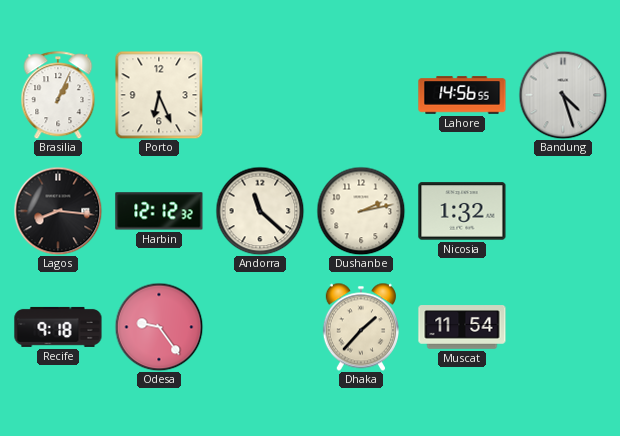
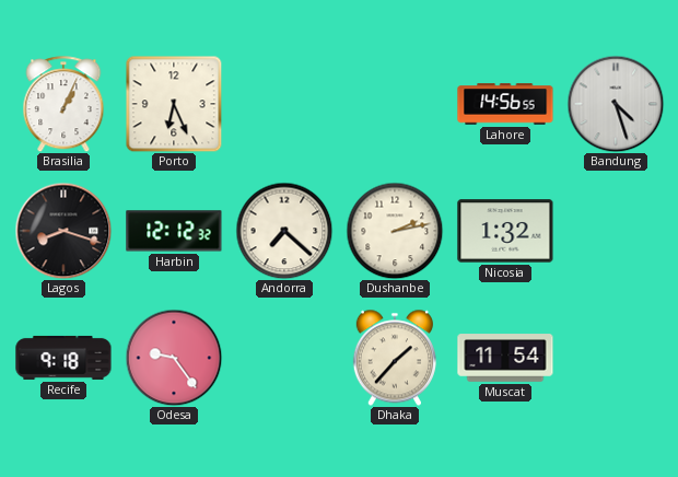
Lagos: 8:16 -> 8:18
Andorra: 11:22 -> 7:22
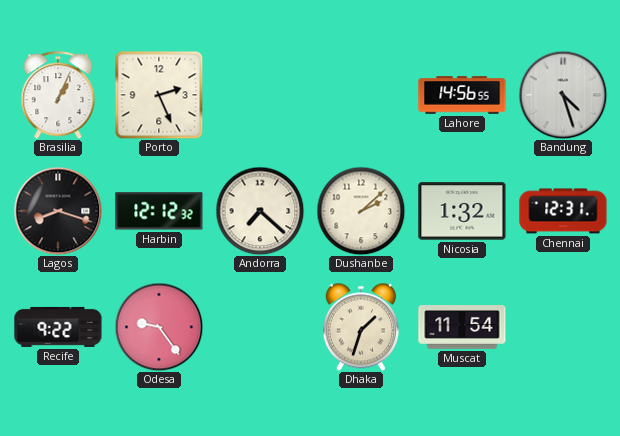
Porto: 6:26 -> 2:26
Dushanbe: 2:13 -> 2:08
Chennai: none -> 12:31
Recife: 9:18 -> 9:22
Dhaka: 1:37 -> 1:33
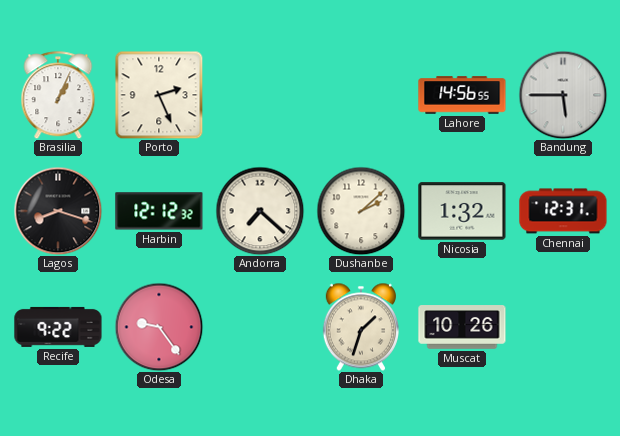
Bandung: 4:27 -> 5:45
Muscat: 11:54 -> 10:26
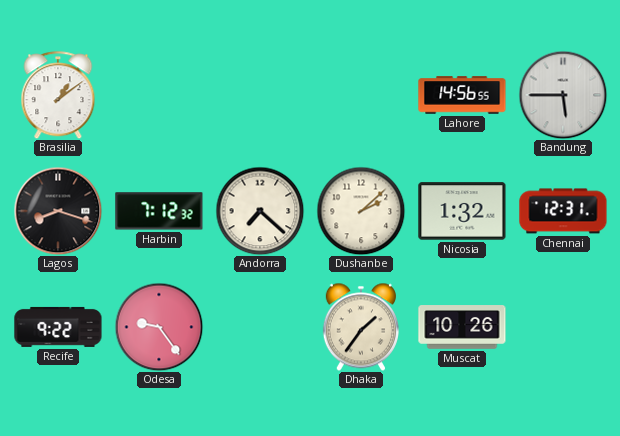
Brasilia: 1:04 -> 1:09
Porto: 2:26 -> none
Harbin: 12:12 -> 7:12
Dhaka: 1:33 -> 1:36
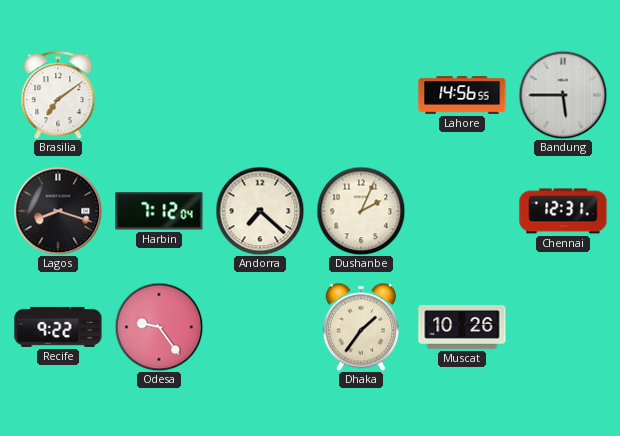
Brasilia: 1:09 -> 7:09
Harbin: 7:12:32 -> 7:12:04
Dushanbe: 2:08 -> 2:04
Nicosia: 1:32 -> none
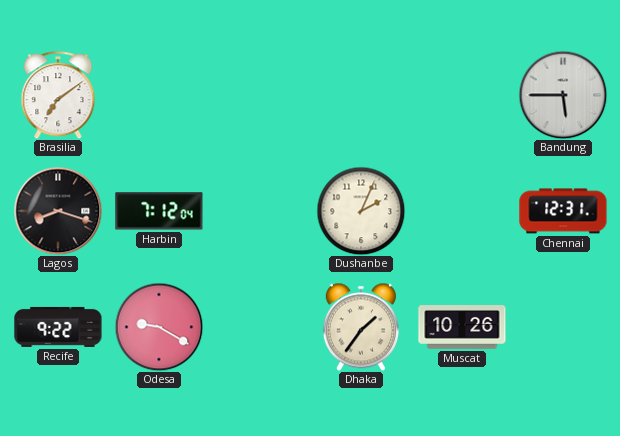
Lahore: 14:56 -> none
Andorra: 7:22 -> none
Odesa: 9:24 -> 9:20
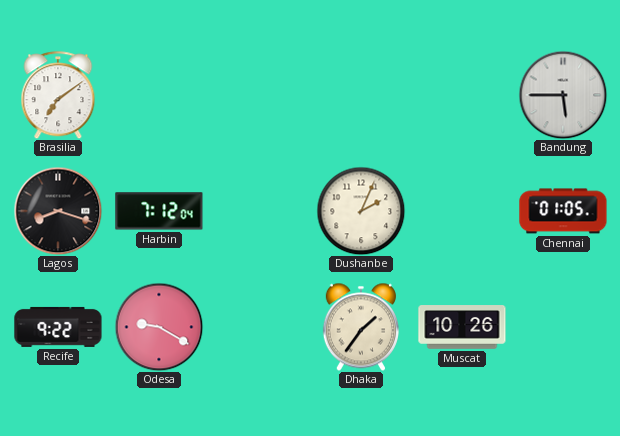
Chennai: 12:31 -> 01:05
